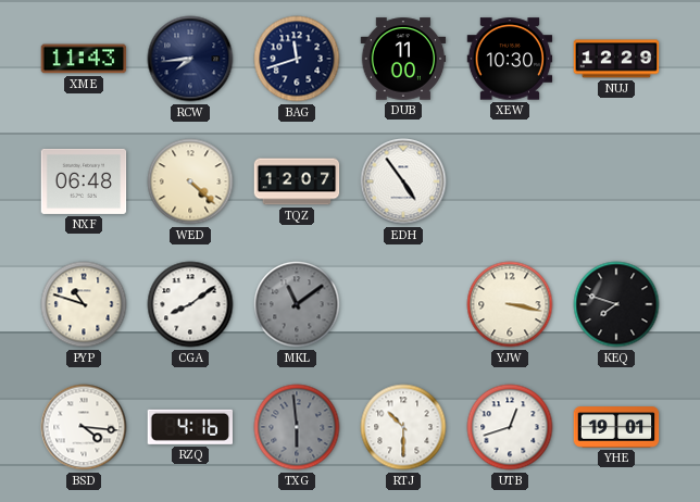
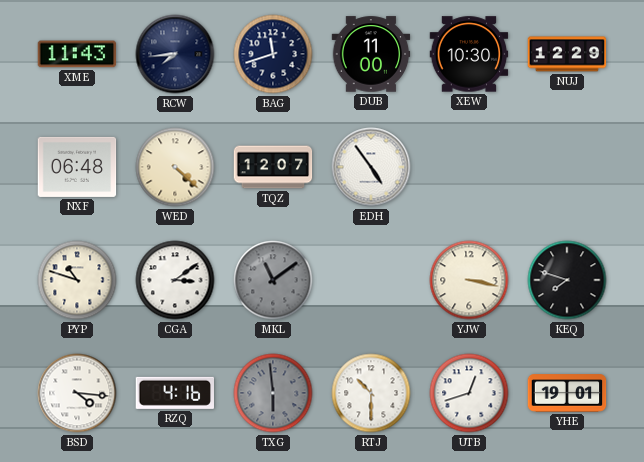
CGA: 8:09 -> 3:09
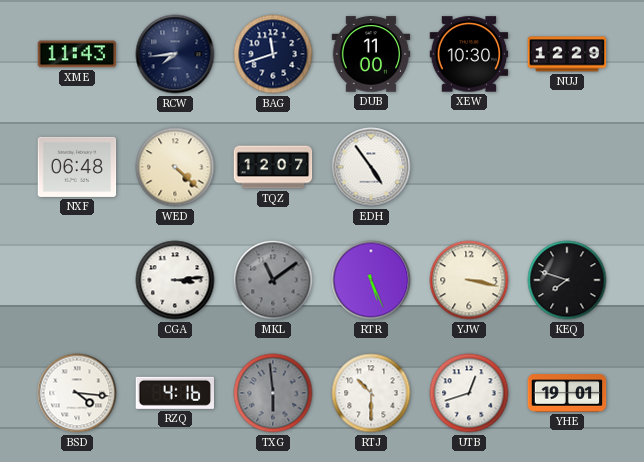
PYP: 10:48 -> none
CGA: 3:09 -> 3:14
RTR: none -> 5:26
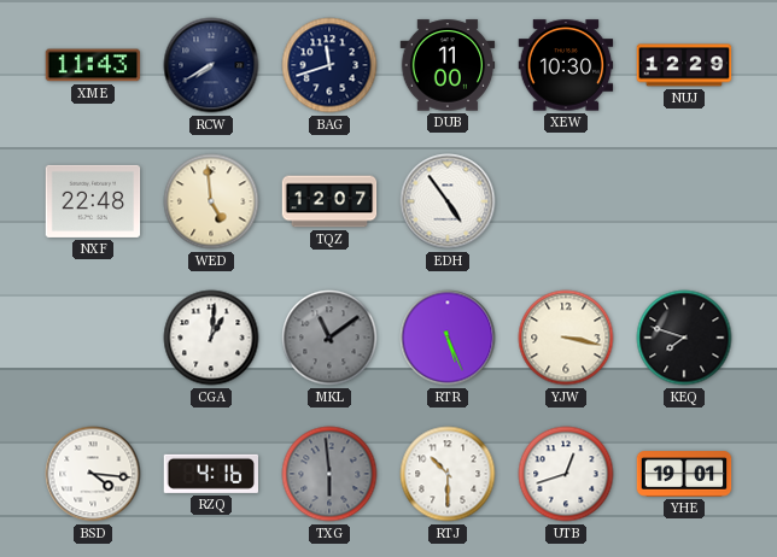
RCW: 7:44 -> 7:40
NXF: 06:48 -> 22:48
WED: 4:22 -> 4:59
CGA: 3:14 -> 1:01
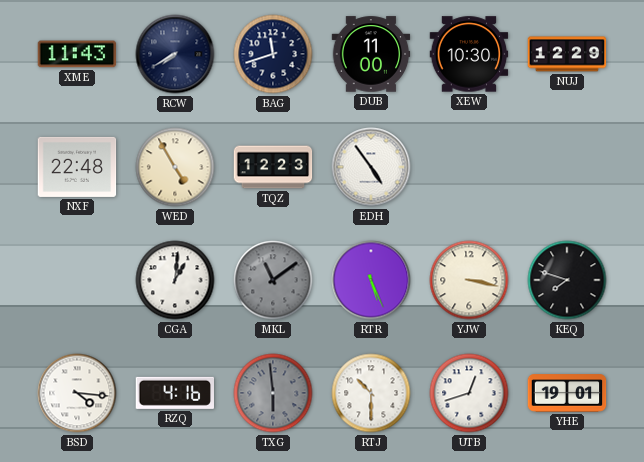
WED: 4:59 -> 4:55
TQZ: 12:07 -> 12:23
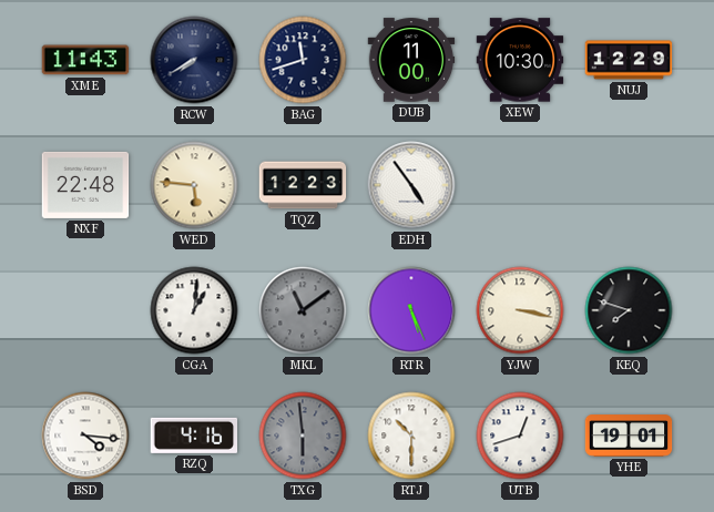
WED: 4:55 -> 5:46
